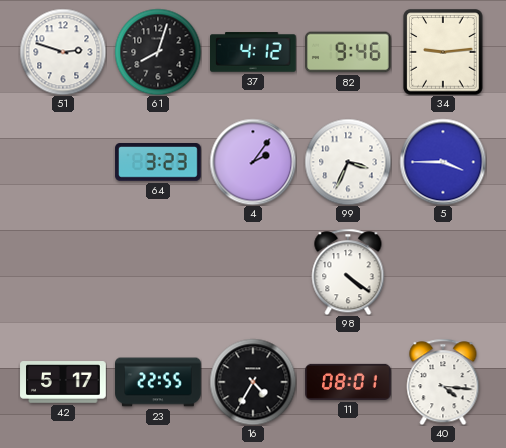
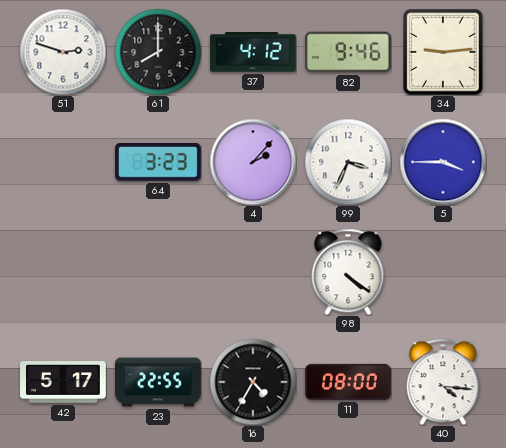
61: 8:03 -> 8:00
4: 2:06 -> 2:07
11: 08:01 -> 08:00
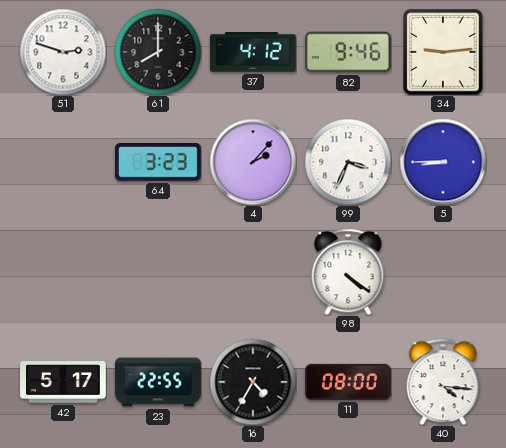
5: 3:45 -> 8:45
